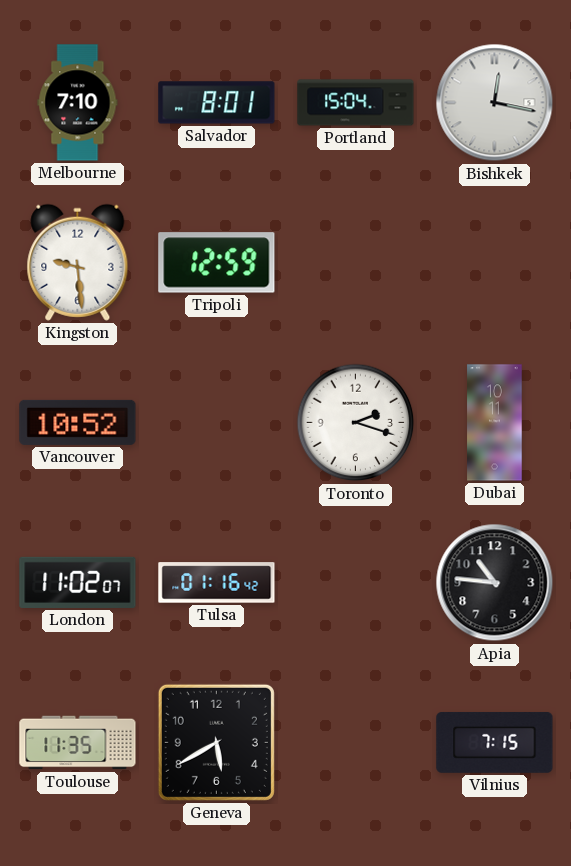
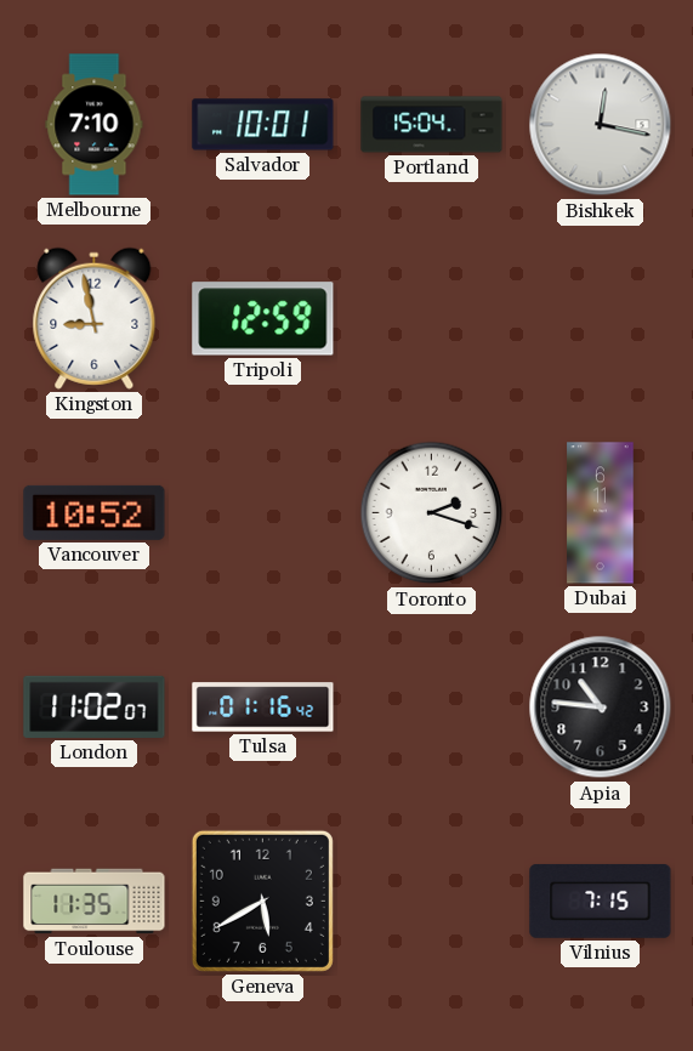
Salvador: 8:01 -> 10:01
Kingston: 9:29 -> 8:58
Dubai: 10:11 -> 6:11
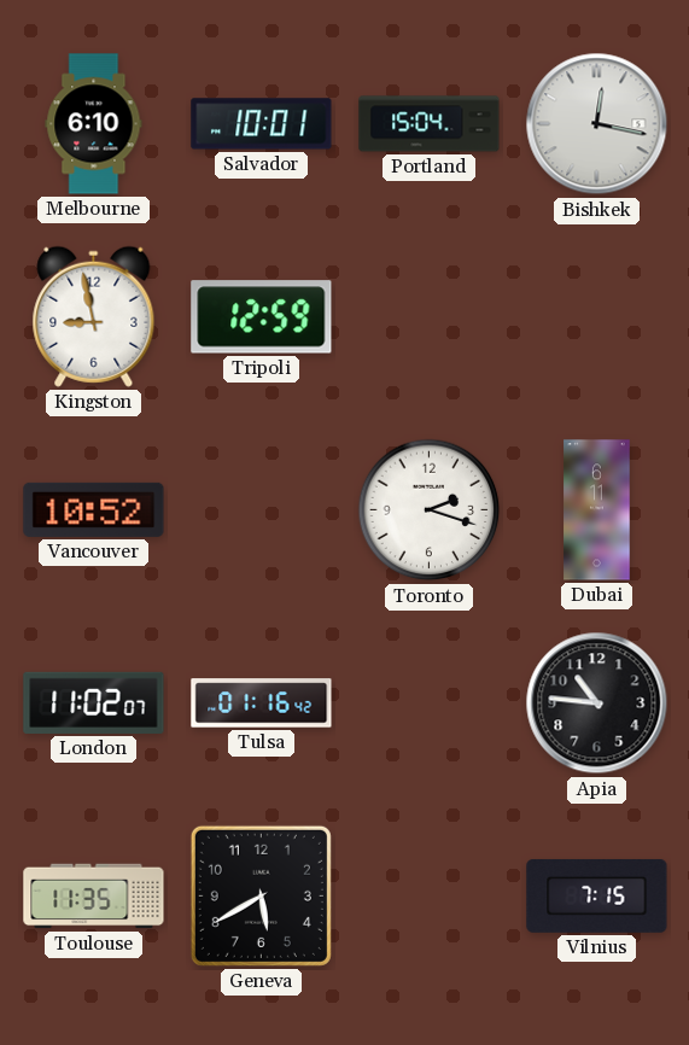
Melbourne: 7:10 -> 6:10
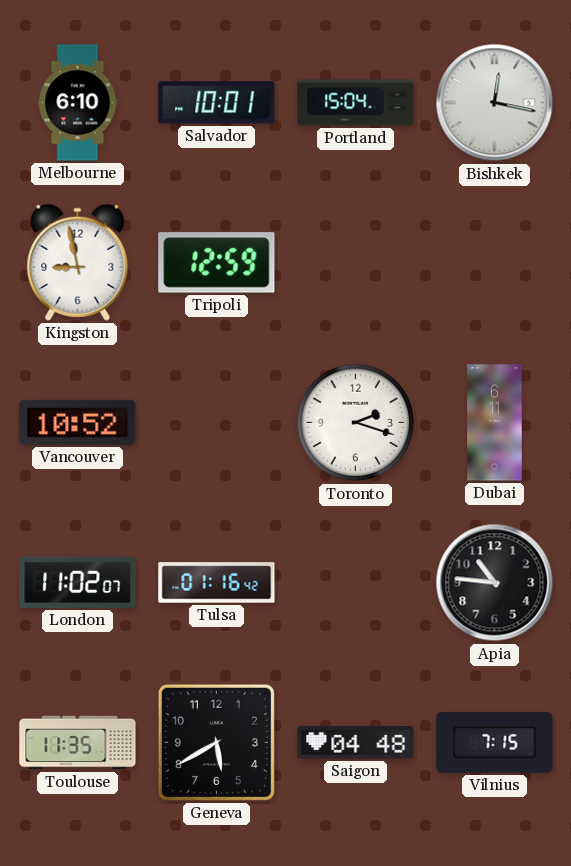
Saigon: none -> 04:48
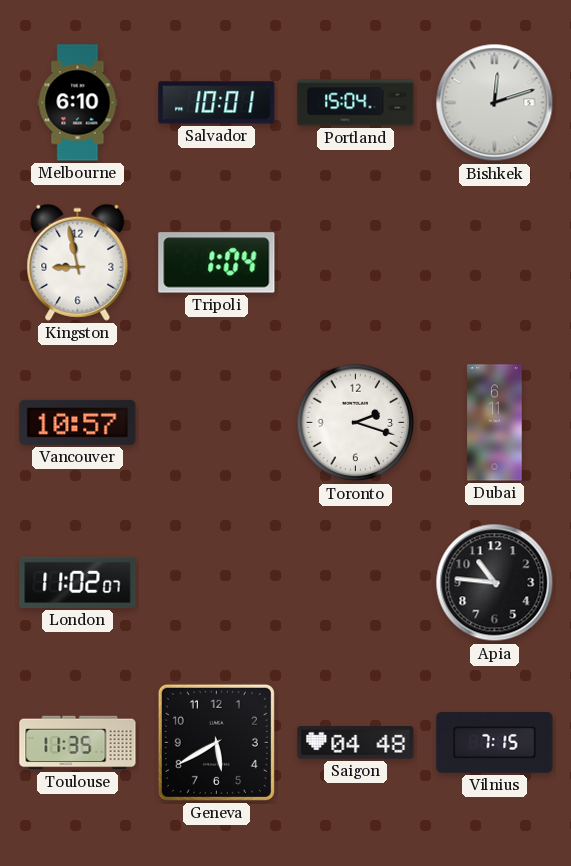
Bishkek: 12:17 -> 12:12
Tripoli: 12:59 -> 1:04
Vancouver: 10:52 -> 10:57
Tulsa: 01:16 -> none
